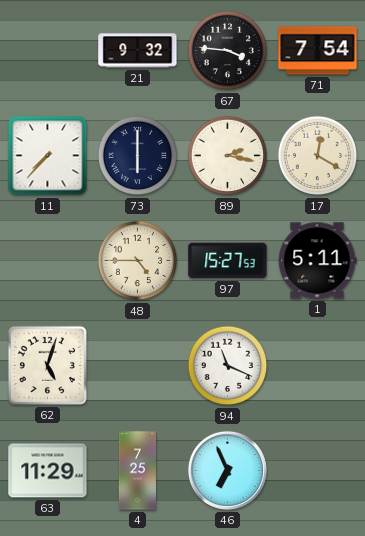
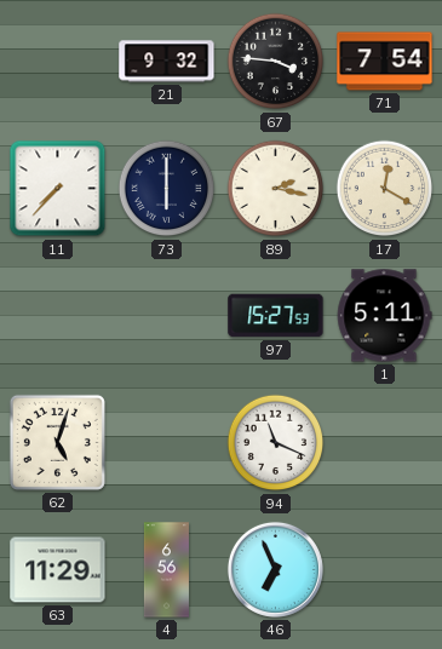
48: 4:45 -> none
4: 7:25 -> 6:56
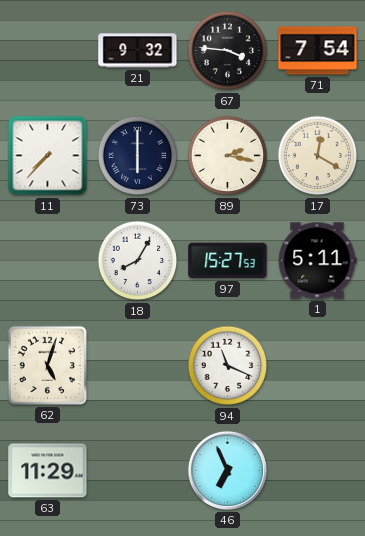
18: none -> 8:05
4: 6:56 -> none
